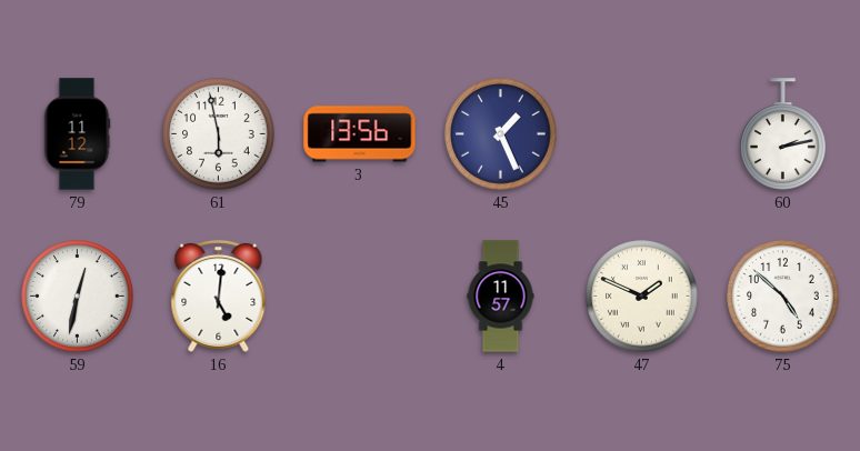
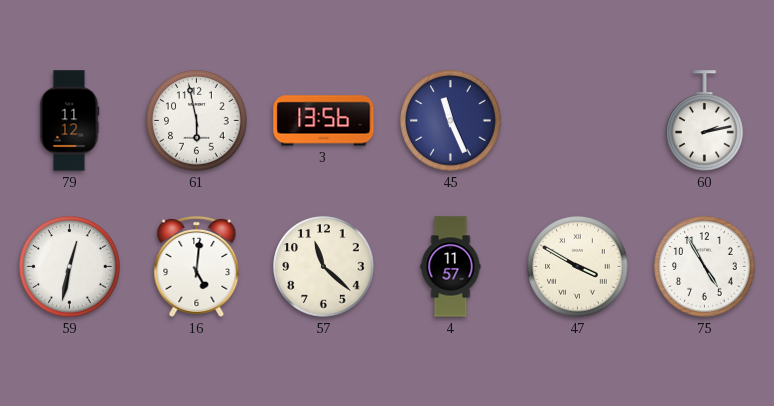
45: 1:26 -> 11:26
57: none -> 11:22
47: 1:49 -> 3:50
75: 4:52 -> 4:55
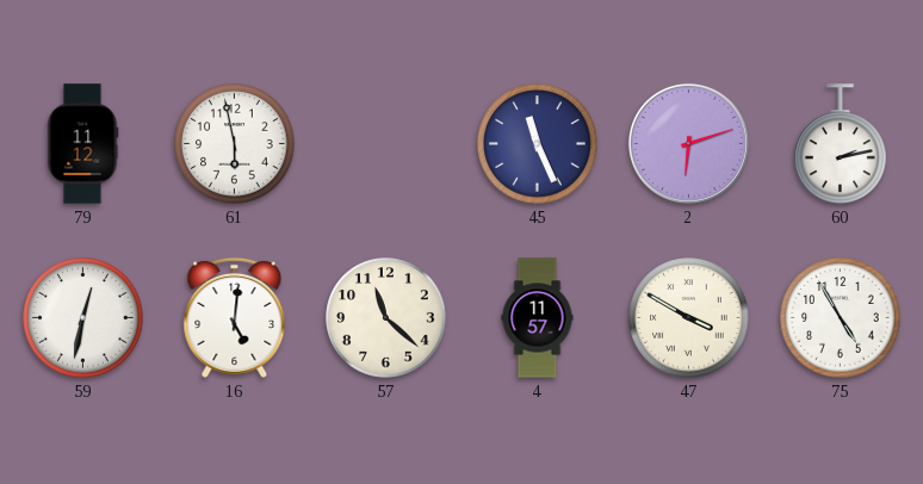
3: 13:56 -> none
2: none -> 6:12
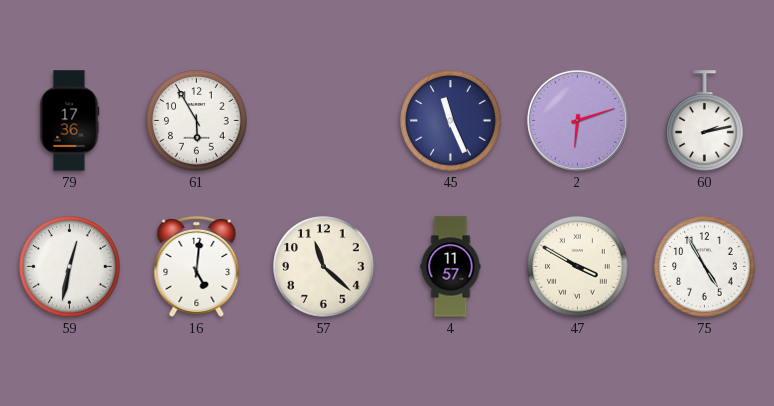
79: 11:12 -> 17:36
61: 5:58 -> 5:55
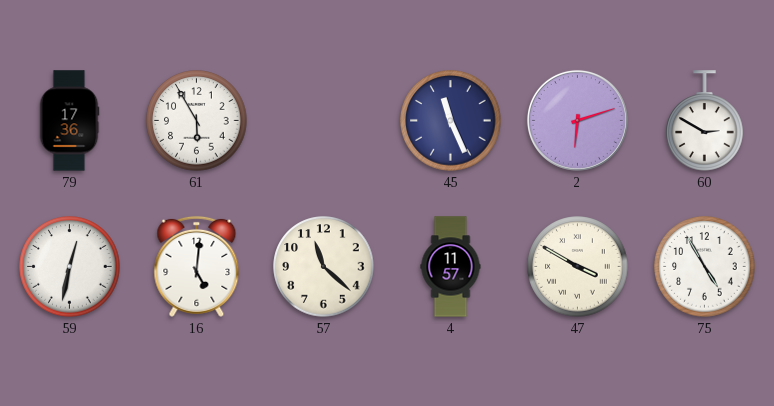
60: 2:13 -> 2:50
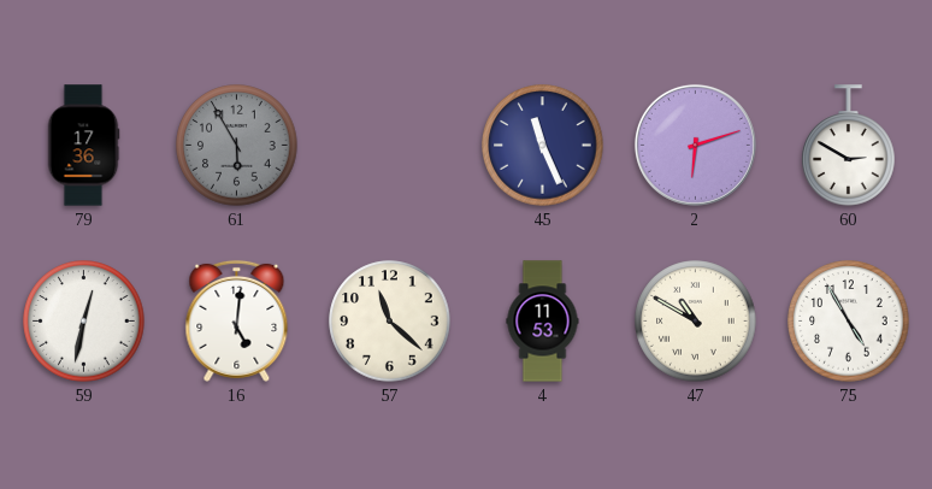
61 dial: white -> grey
4: 11:57 -> 11:53
47: 3:50 -> 10:50
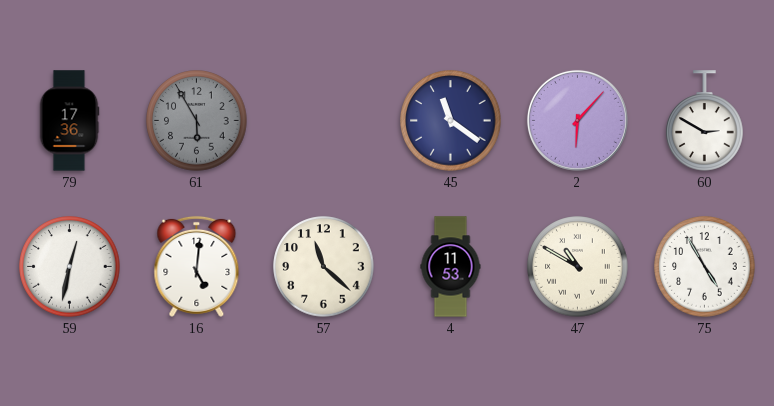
45: 11:26 -> 11:21
2: 6:12 -> 6:07
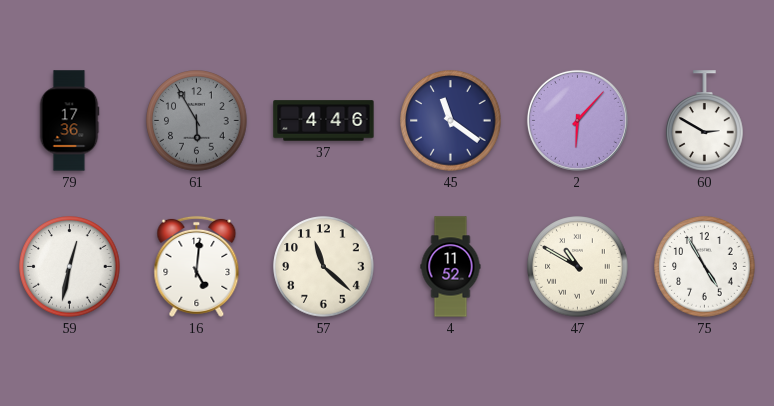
37: none -> 4:46
4: 11:53 -> 11:52
